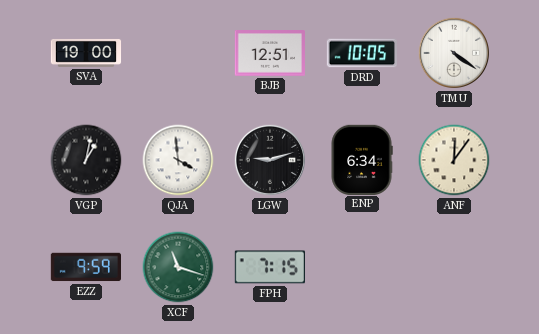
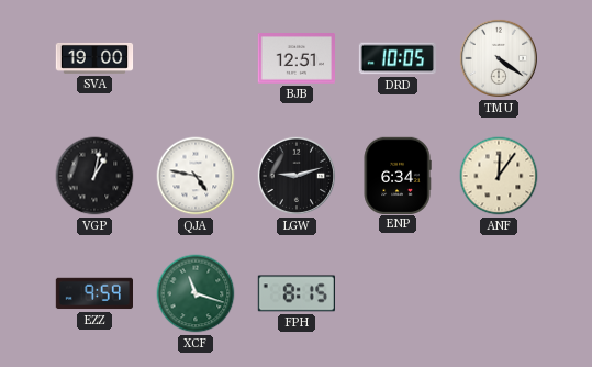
QJA: 3:59 -> 4:47
FPH: 7:15 -> 8:15
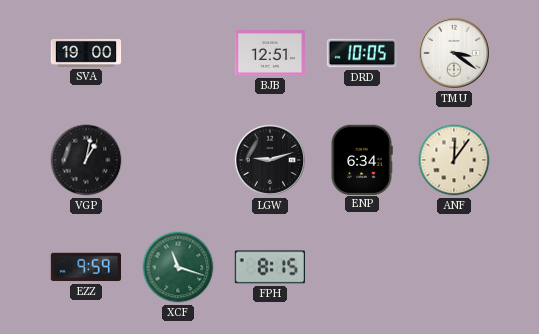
TMU: 4:21 -> 3:21
QJA: 4:47 -> none
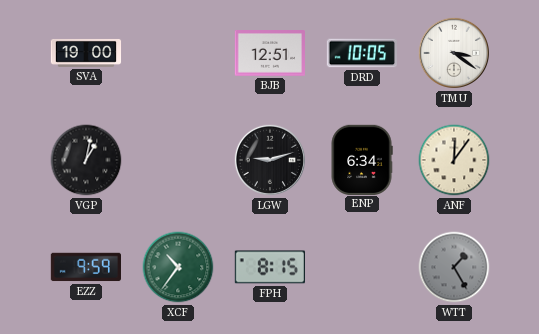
XCF: 11:18 -> 10:36
WTT: none -> 1:25
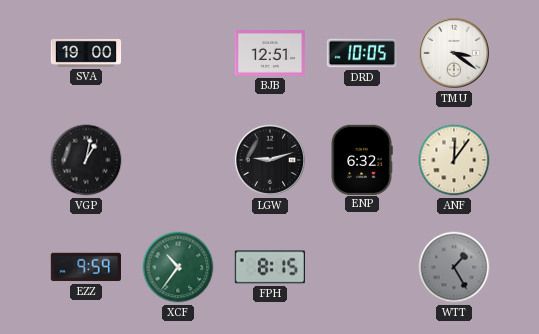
ENP: 6:34 -> 6:32
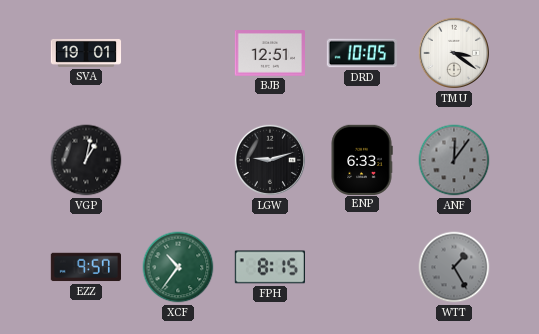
SVA: 19:00 -> 19:01
ENP: 6:32 -> 6:33
ANF dial: cream -> grey
EZZ: 9:59 -> 9:57
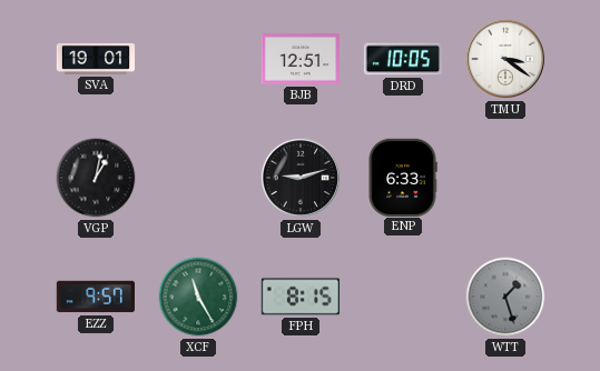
ANF: 12:06 -> none
XCF: 10:36 -> 11:25
WTT: 1:25 -> 1:27
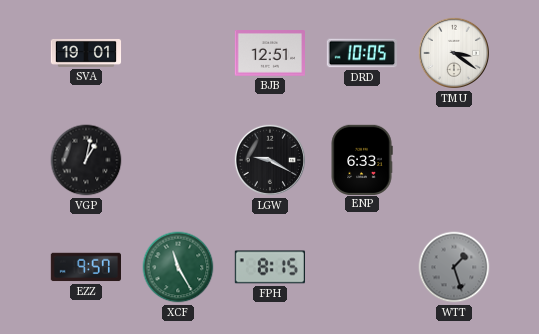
LGW: 9:12 -> 9:20
